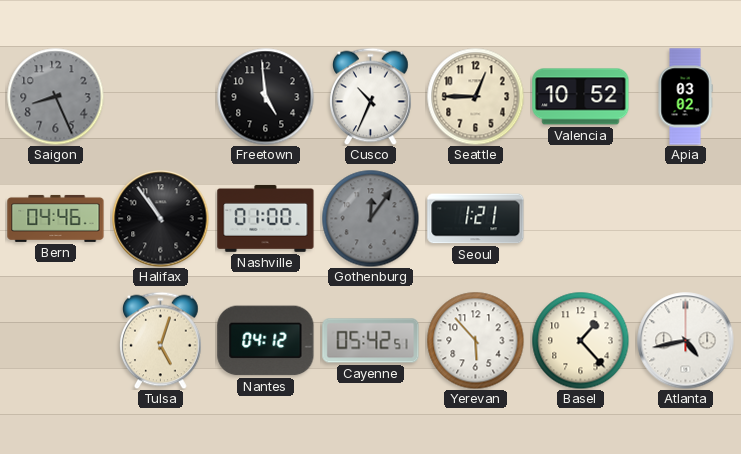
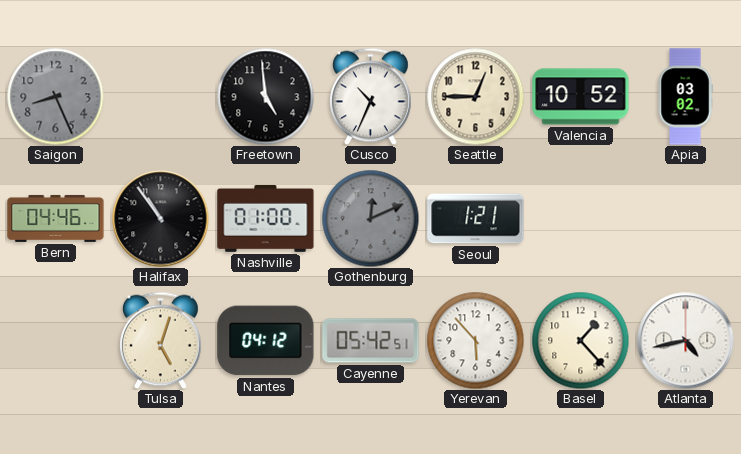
Gothenburg: 12:06 -> 12:11
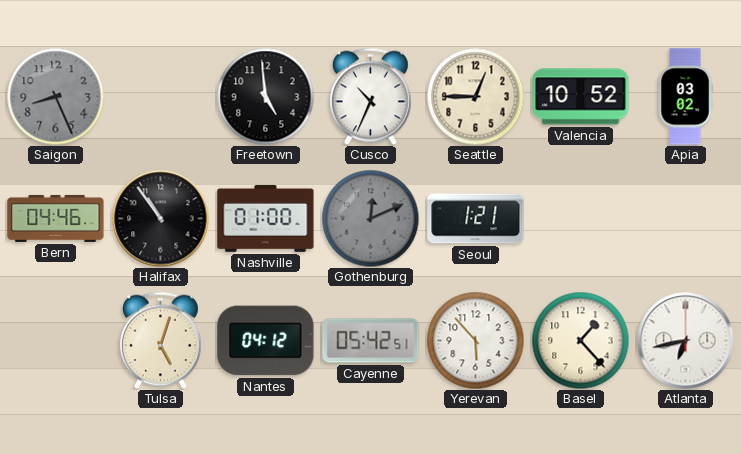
Atlanta: 4:43 -> 6:43
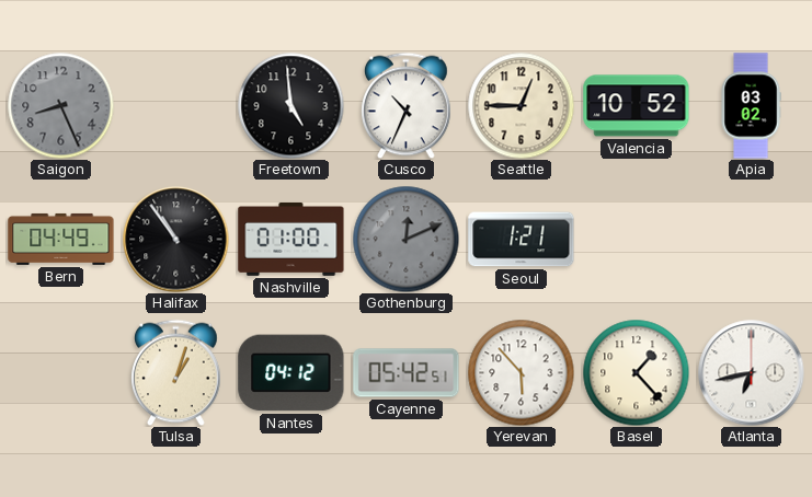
Bern: 04:46 -> 04:49
Tulsa: 5:03 -> 1:03
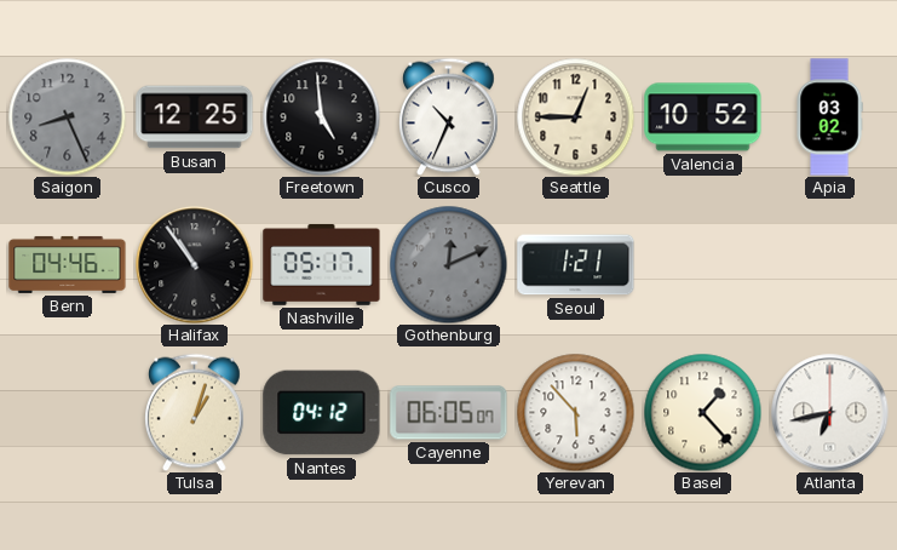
Busan: none -> 12:25
Bern: 04:49 -> 04:46
Nashville: 01:00 -> 05:17
Cayenne: 05:42 -> 06:05
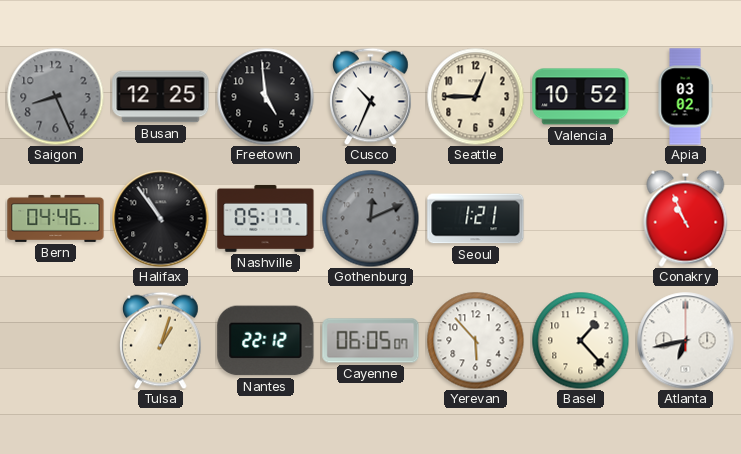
Conakry: none -> 10:56
Nantes: 04:12 -> 22:12
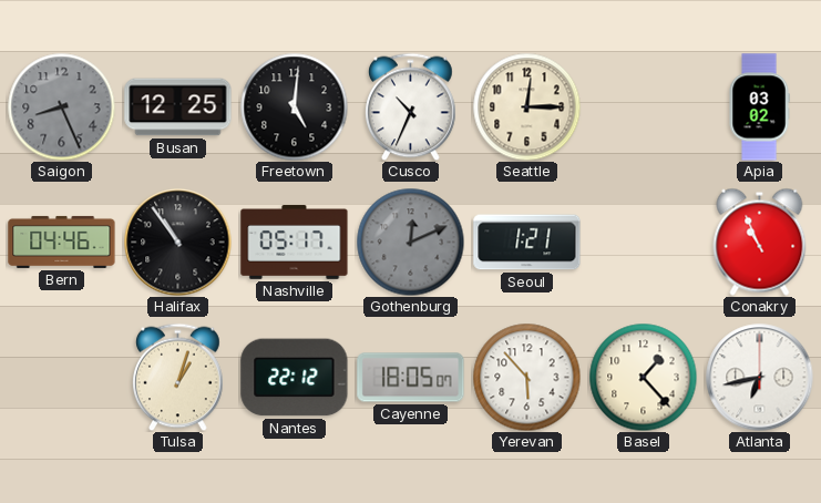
Freetown: 4:59 -> 5:01
Seattle: 12:45 -> 12:15
Valencia: 10:52 -> none
Cayenne: 06:05 -> 18:05
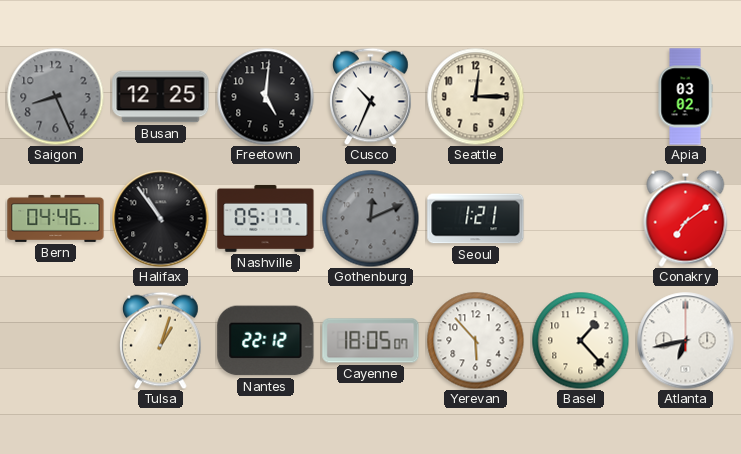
Conakry: 10:56 -> 7:09
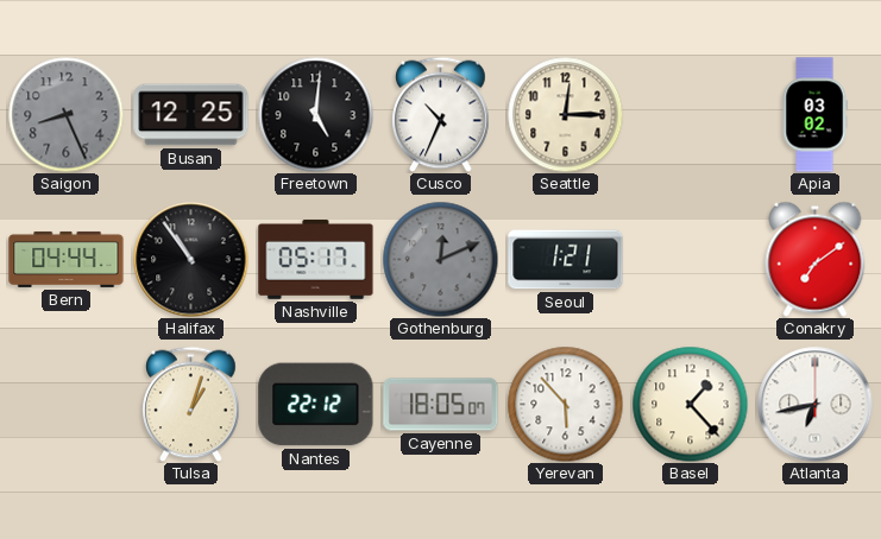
Bern: 04:46 -> 04:44
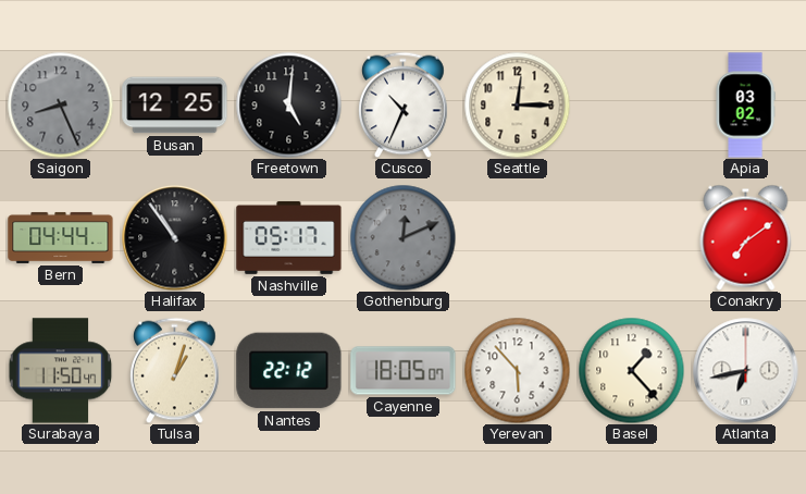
Seoul: 1:21 -> none
Surabaya: none -> 11:50
